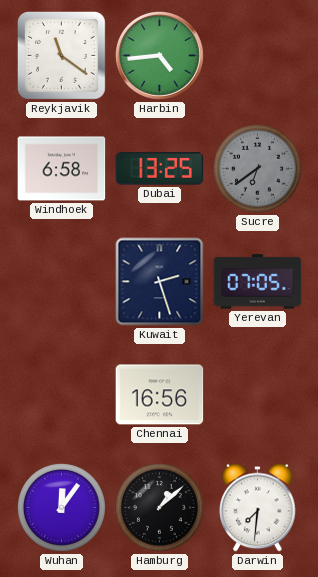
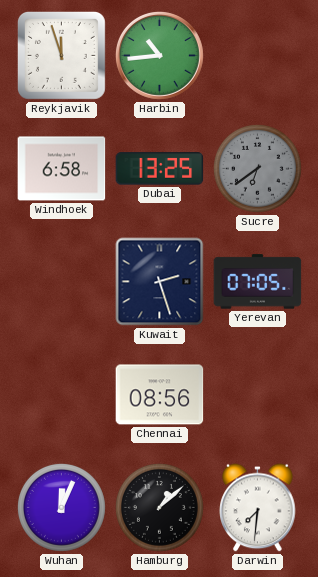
Reykjavik: 11:21 -> 11:57
Harbin: 4:44 -> 10:44
Chennai: 16:56 -> 08:56
Wuhan: 12:06 -> 12:04
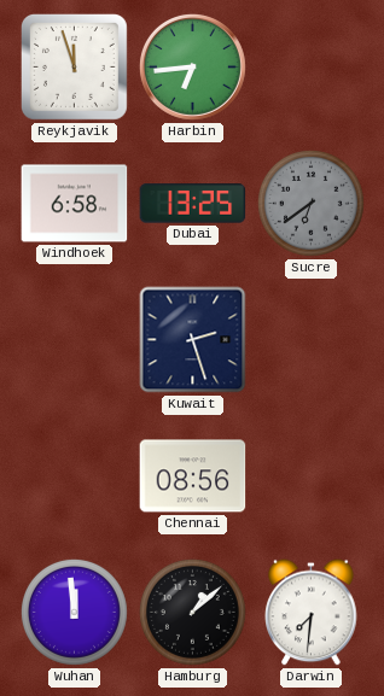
Harbin: 10:44 -> 6:44
Yerevan: 07:05 -> none
Wuhan: 12:04 -> 11:59
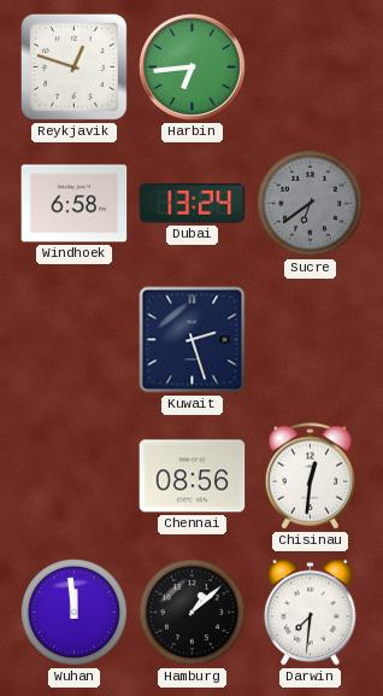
Reykjavik: 11:57 -> 12:48
Dubai: 13:25 -> 13:24
Chisinau: none -> 12:31
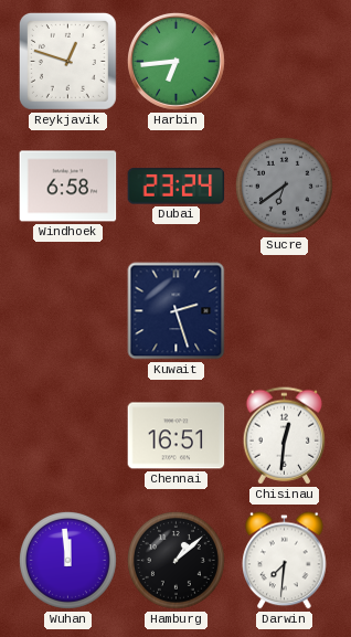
Dubai: 13:24 -> 23:24
Chennai: 08:56 -> 16:51
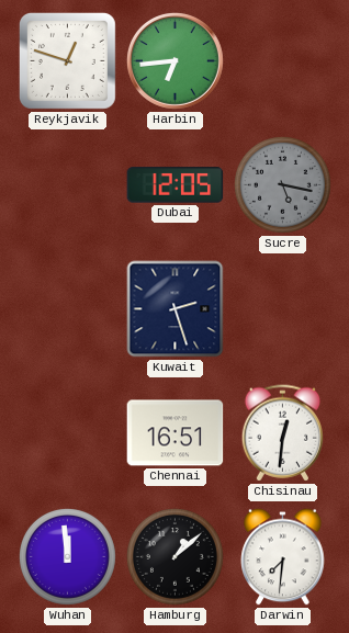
Windhoek: 6:58 -> none
Dubai: 23:24 -> 12:05
Sucre: 6:39 -> 5:17
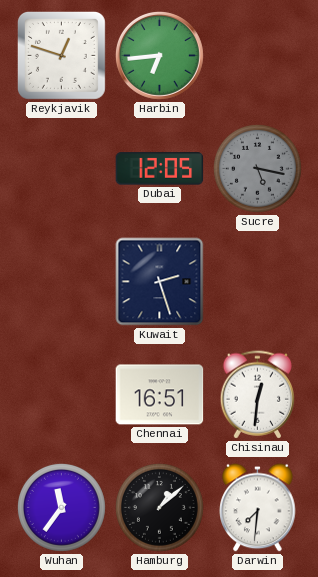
Wuhan: 11:59 -> 11:36
